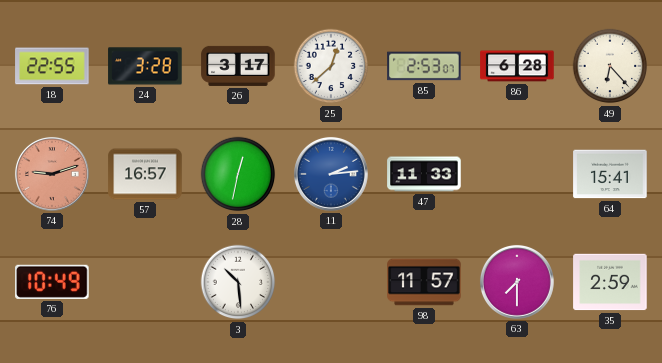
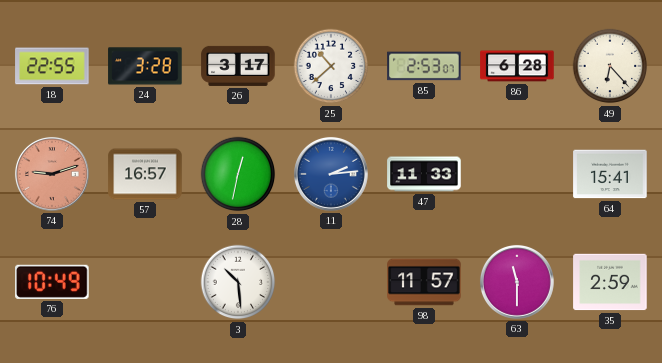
25: 12:38 -> 10:38
63: 7:30 -> 11:30
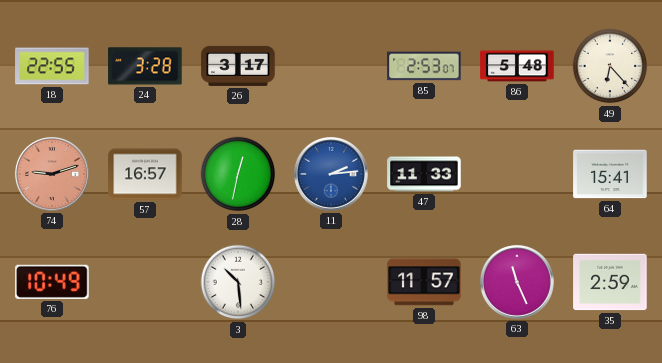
25: 10:38 -> none
86: 6:28 -> 5:48
63: 11:30 -> 11:26
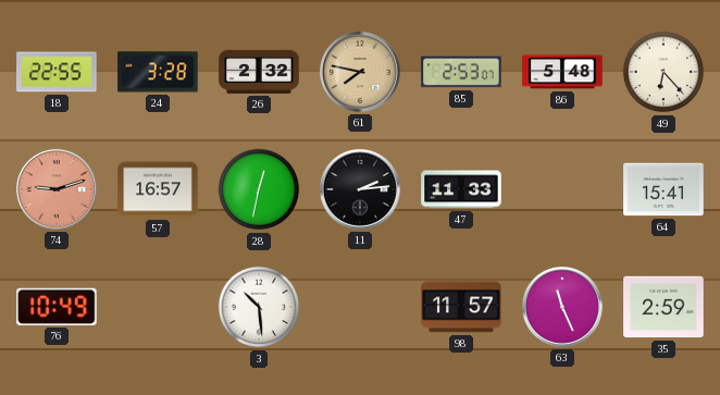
26: 3:17 -> 2:32
61: none -> 7:47
11 dial: blue -> black
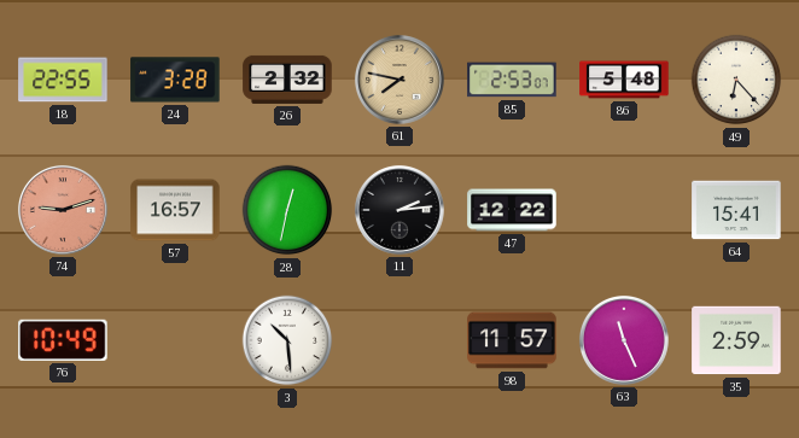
47: 11:33 -> 12:22
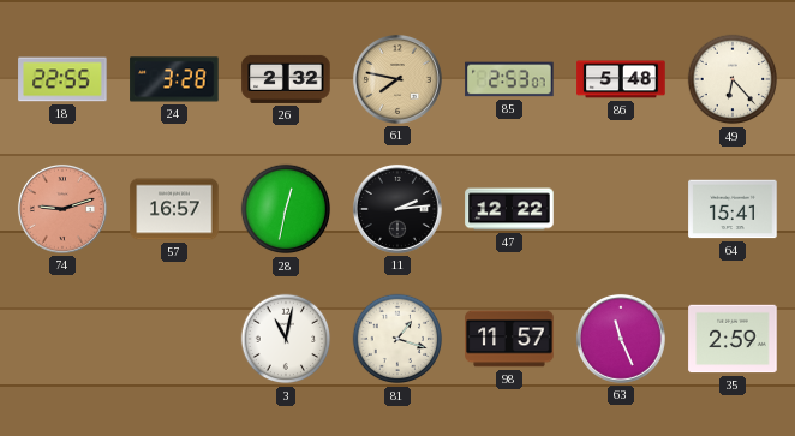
76: 10:49 -> none
3: 10:29 -> 11:02
81: none -> 1:18
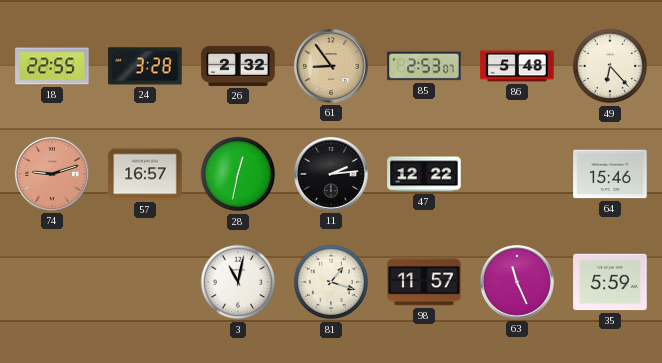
61: 7:47 -> 8:54
64: 15:41 -> 15:46
35: 2:59 -> 5:59
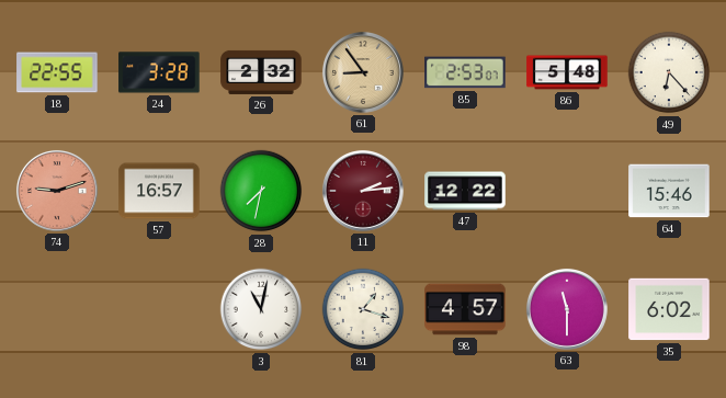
28: 12:32 -> 7:32
11 dial: black -> burgundy
98: 11:57 -> 4:57
63: 11:26 -> 11:30
35: 5:59 -> 6:02
